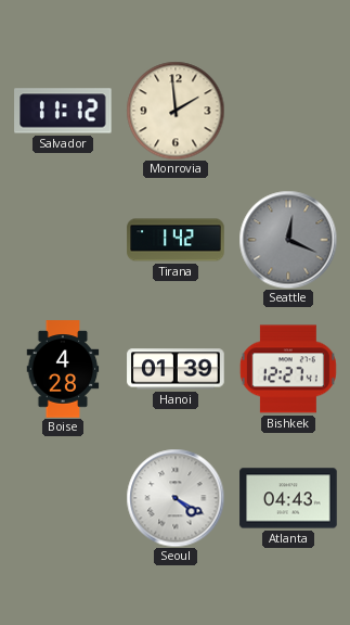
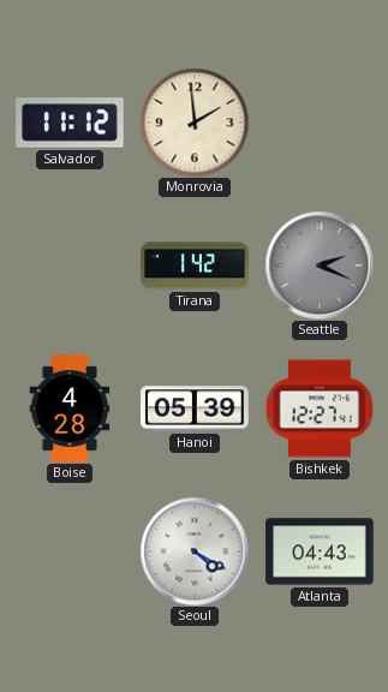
Seattle: 12:19 -> 2:19
Hanoi: 01:39 -> 05:39
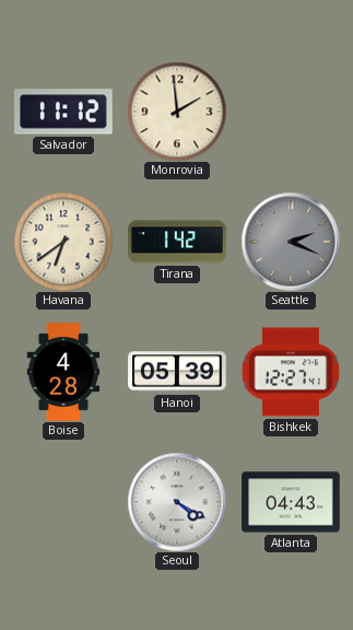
Havana: none -> 6:39
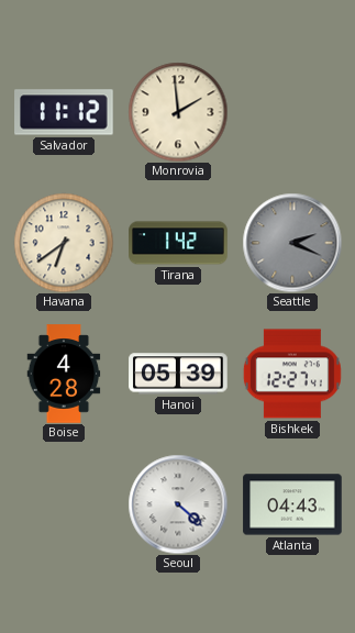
Seoul: 4:20 -> 4:22
